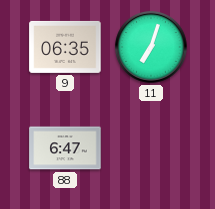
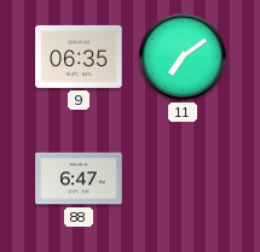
11: 7:03 -> 7:09
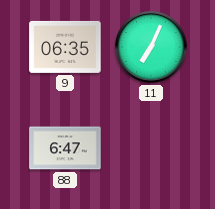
11: 7:09 -> 7:04
